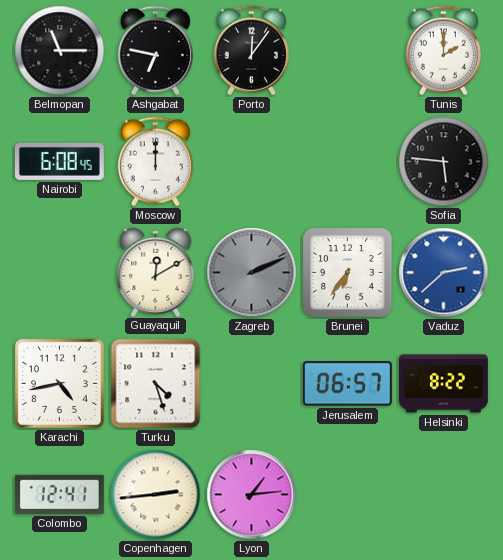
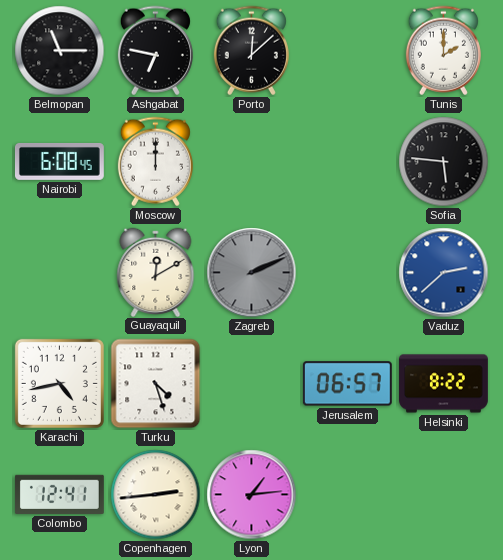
Porto: 12:06 -> 12:08
Brunei: 6:36 -> none
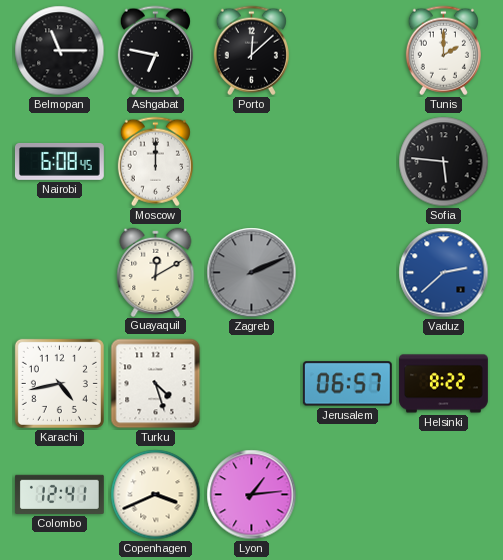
Copenhagen: 2:44 -> 3:41
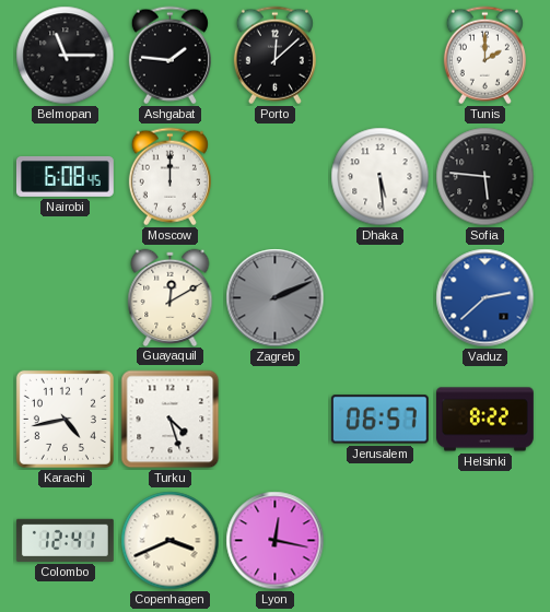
Ashgabat: 6:47 -> 1:46
Dhaka: none -> 5:29
Lyon: 1:14 -> 12:17
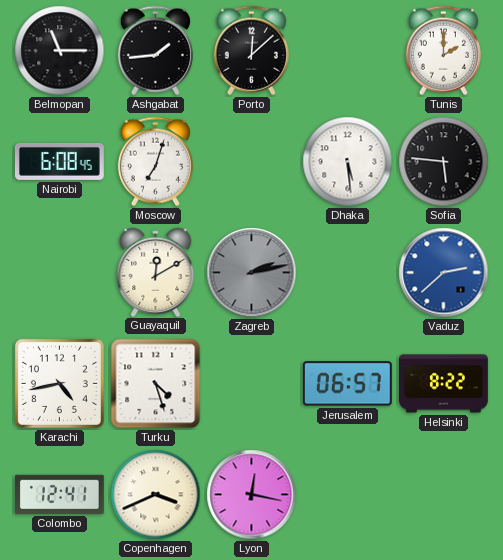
Ashgabat: 1:46 -> 1:44
Moscow: 12:00 -> 7:03
Zagreb: 2:11 -> 2:13
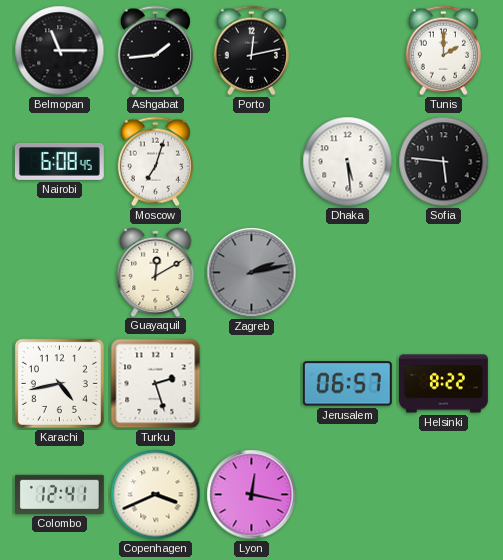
Porto: 12:08 -> 12:13
Vaduz: 2:38 -> none
Turku: 4:27 -> 2:27
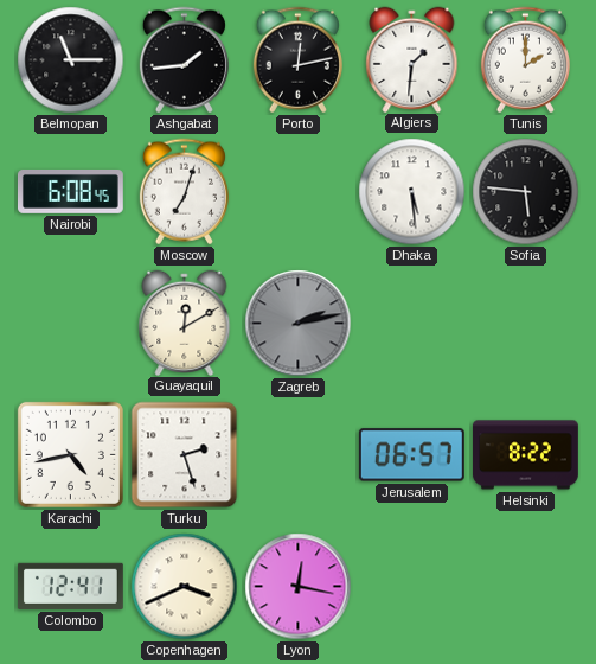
Algiers: none -> 1:31
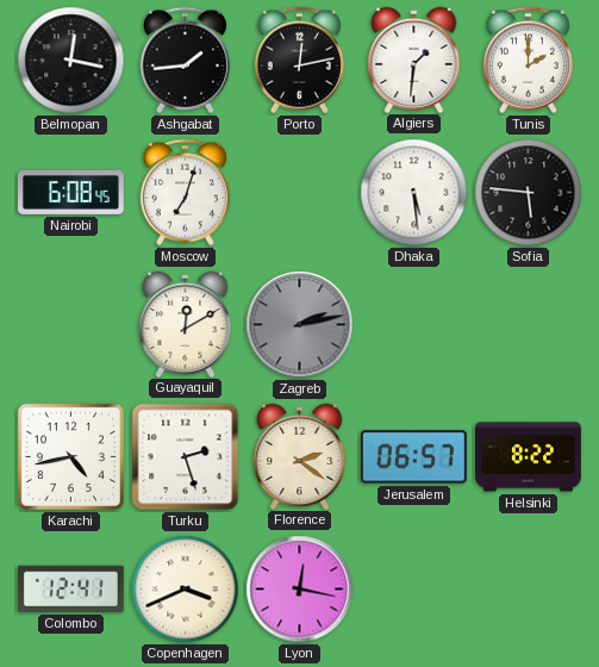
Belmopan: 11:15 -> 12:17
Florence: none -> 2:21
